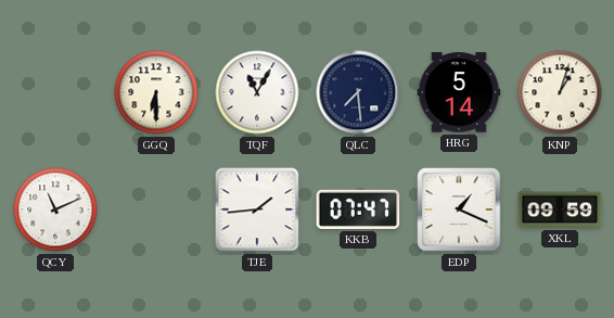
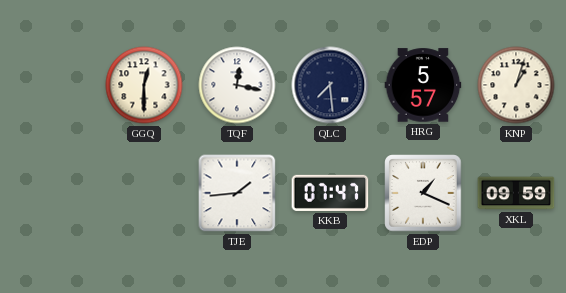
GGQ: 6:30 -> 12:30
TQF: 11:05 -> 12:17
HRG: 5:14 -> 5:57
QCY: 11:11 -> none
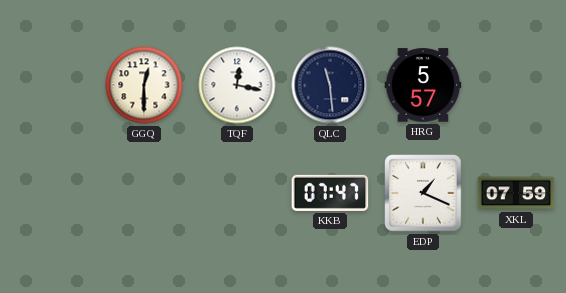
QLC: 7:29 -> 11:29
KNP: 1:03 -> none
TJE: 1:44 -> none
XKL: 09:59 -> 07:59
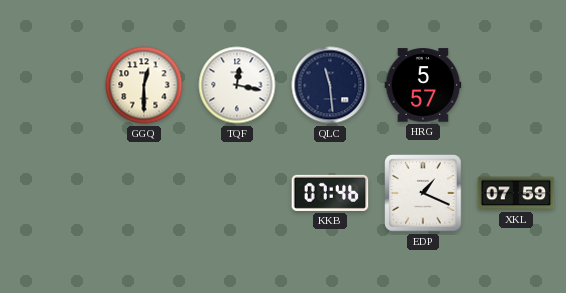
KKB: 07:47 -> 07:46
